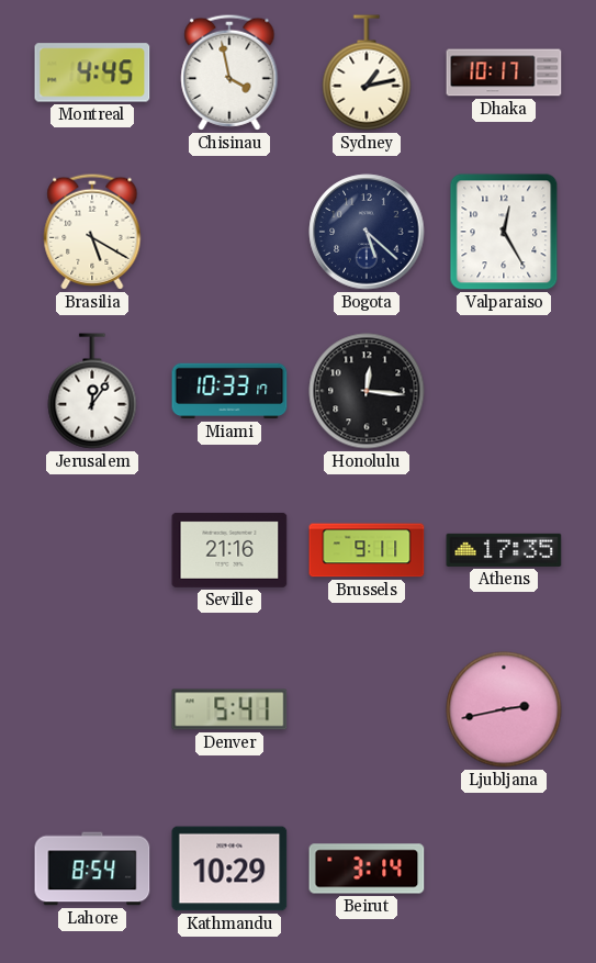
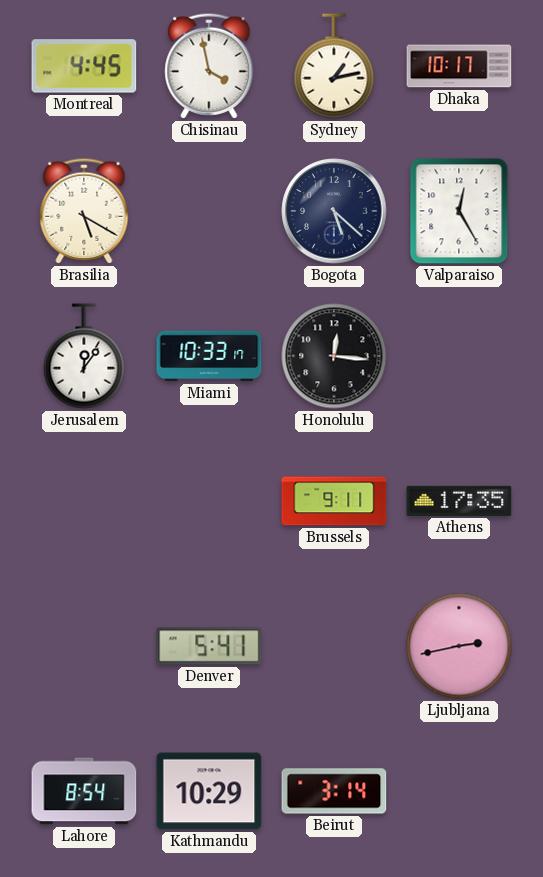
Seville: 21:16 -> none
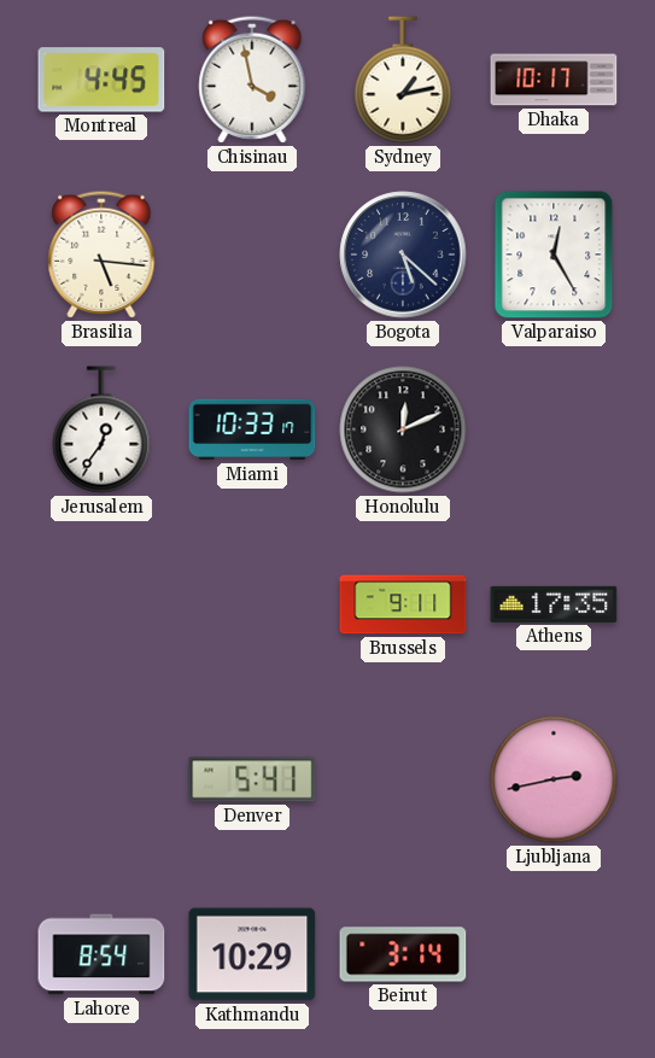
Brasilia: 5:20 -> 5:16
Jerusalem: 12:06 -> 12:36
Honolulu: 12:16 -> 12:11
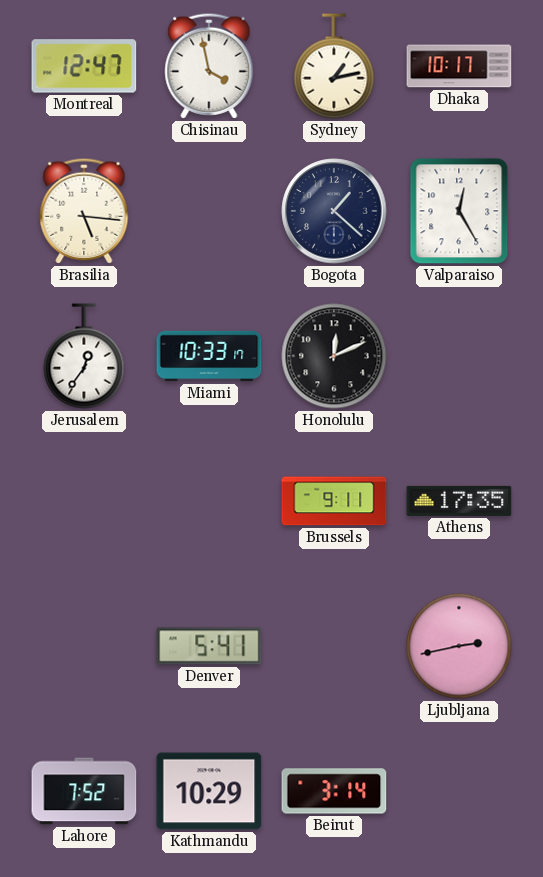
Montreal: 4:45 -> 12:47
Bogota: 5:22 -> 1:22
Lahore: 8:54 -> 7:52
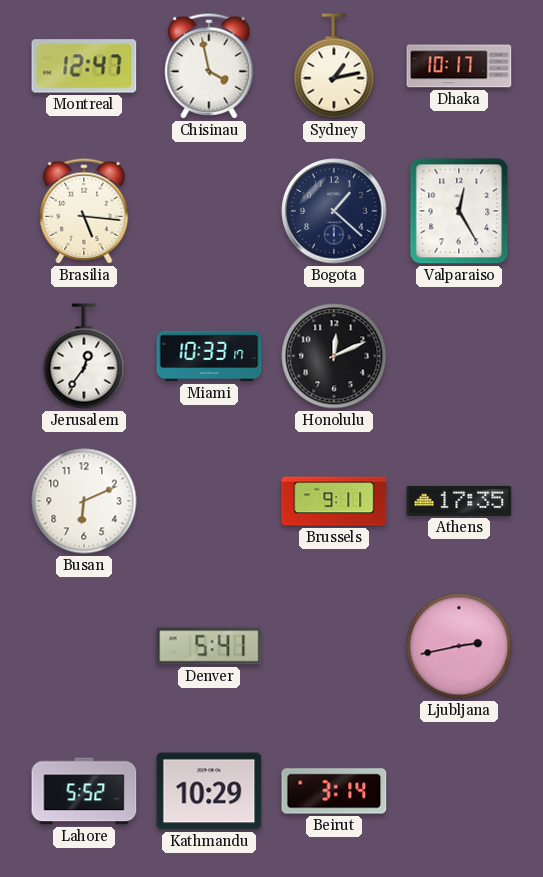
Busan: none -> 6:11
Lahore: 7:52 -> 5:52
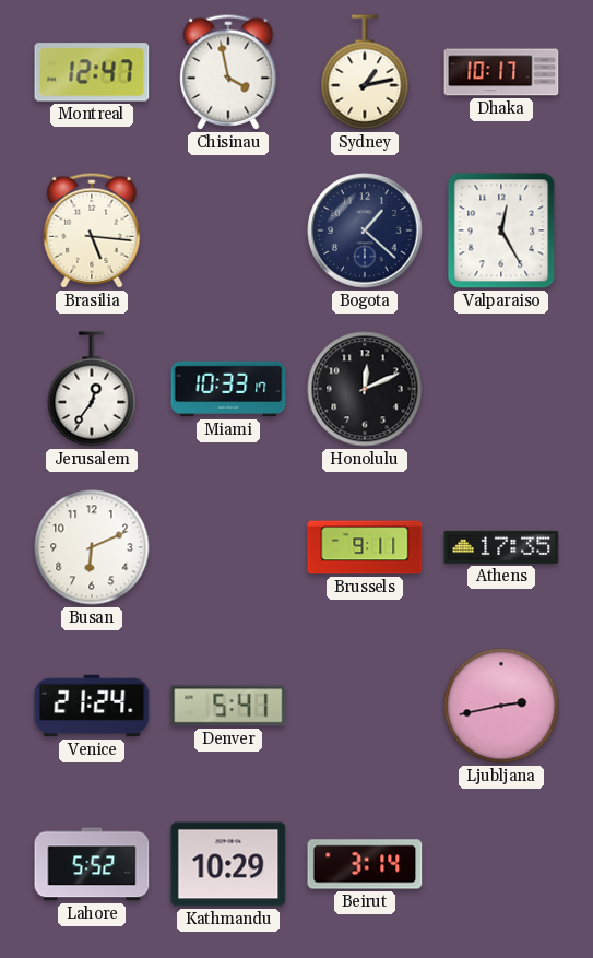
Venice: none -> 21:24
